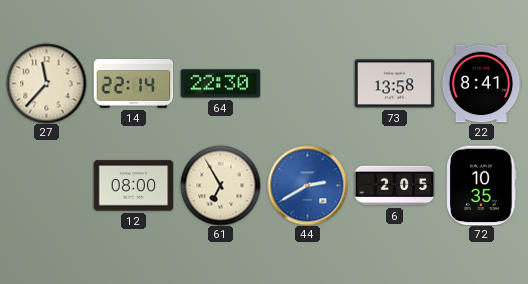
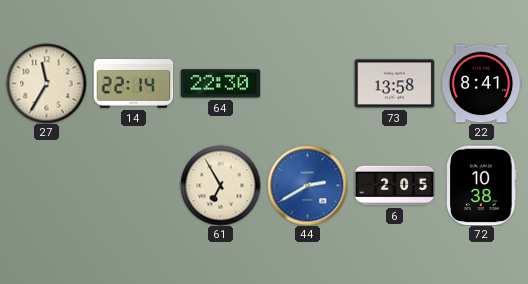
27: 11:37 -> 11:35
12: 08:00 -> none
72: 10:35 -> 10:38
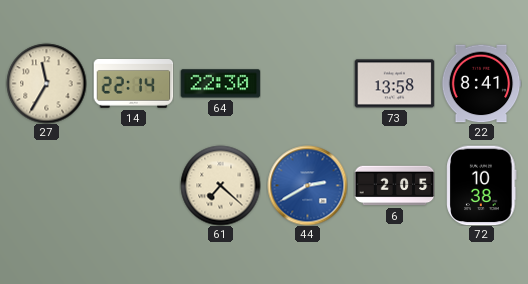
61: 6:55 -> 7:22
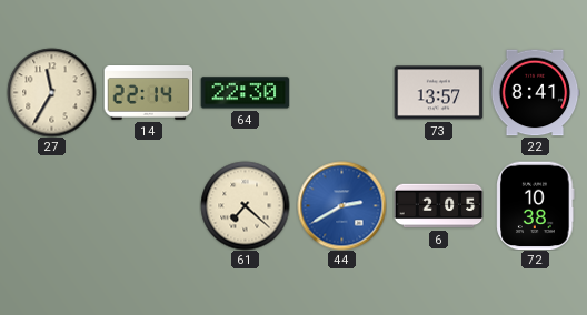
73: 13:58 -> 13:57
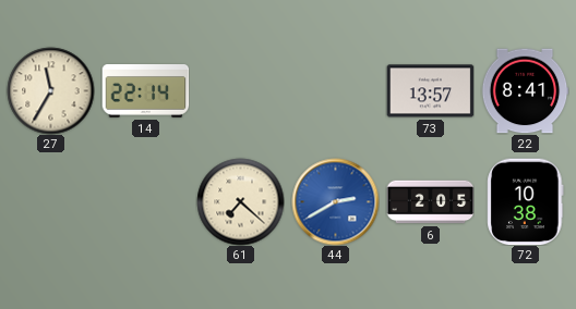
64: 22:30 -> none
